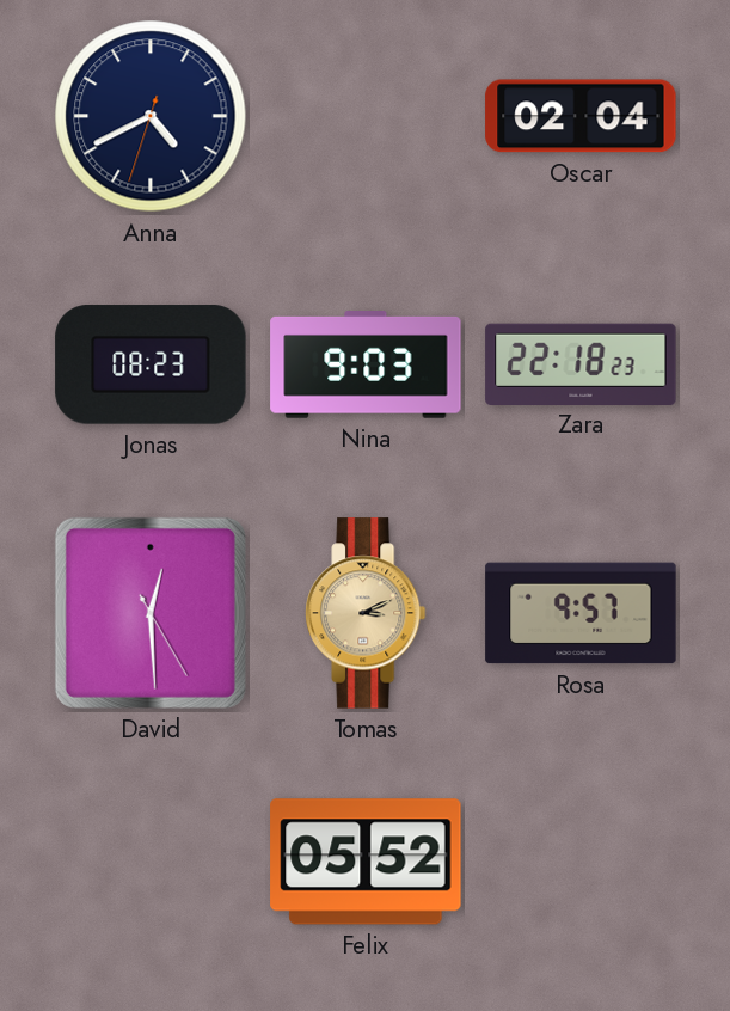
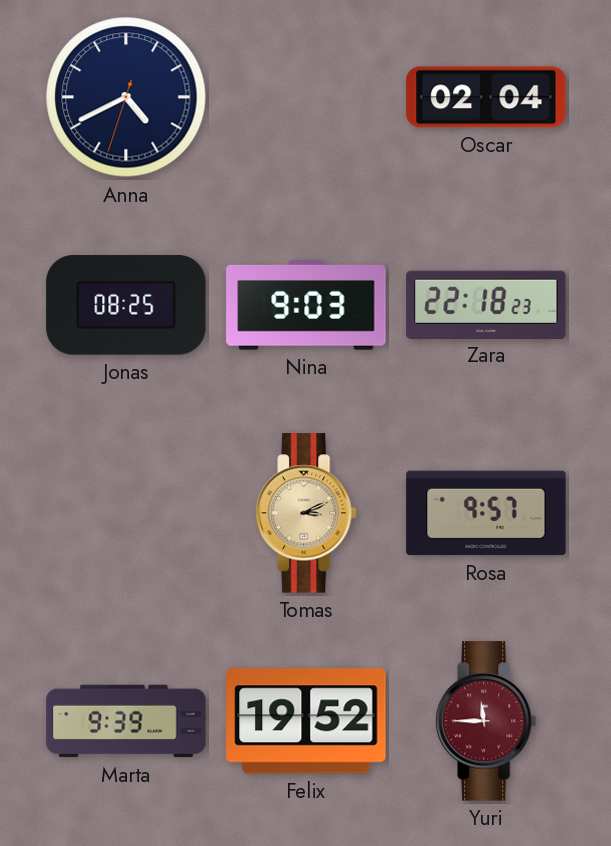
Jonas: 08:23 -> 08:25
David: 12:29 -> none
Marta: none -> 9:39
Felix: 05:52 -> 19:52
Yuri: none -> 11:45
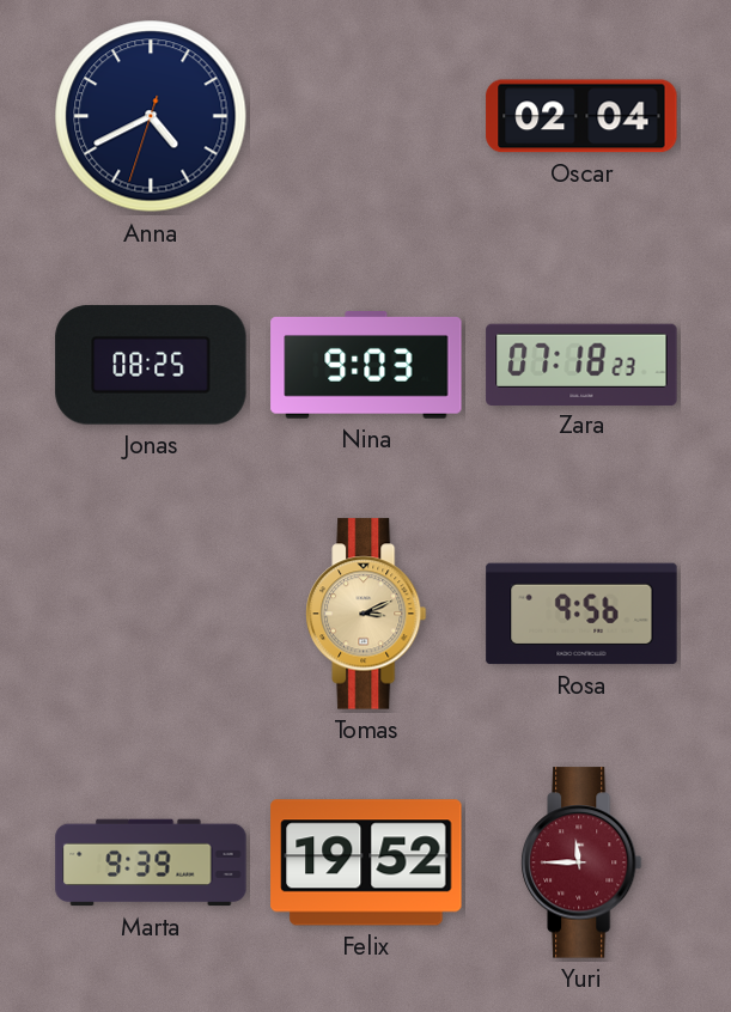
Zara: 22:18 -> 07:18
Rosa: 9:57 -> 9:56
